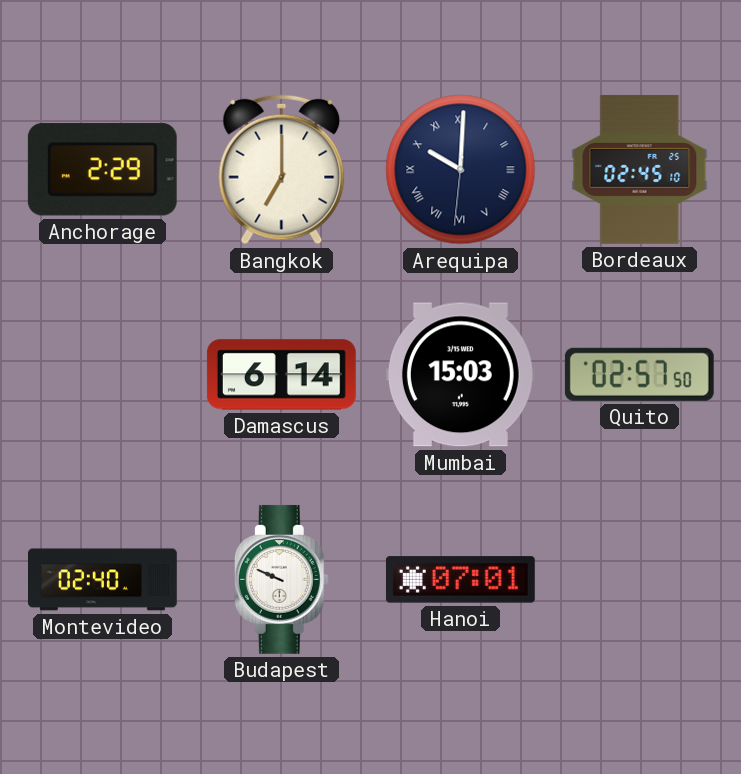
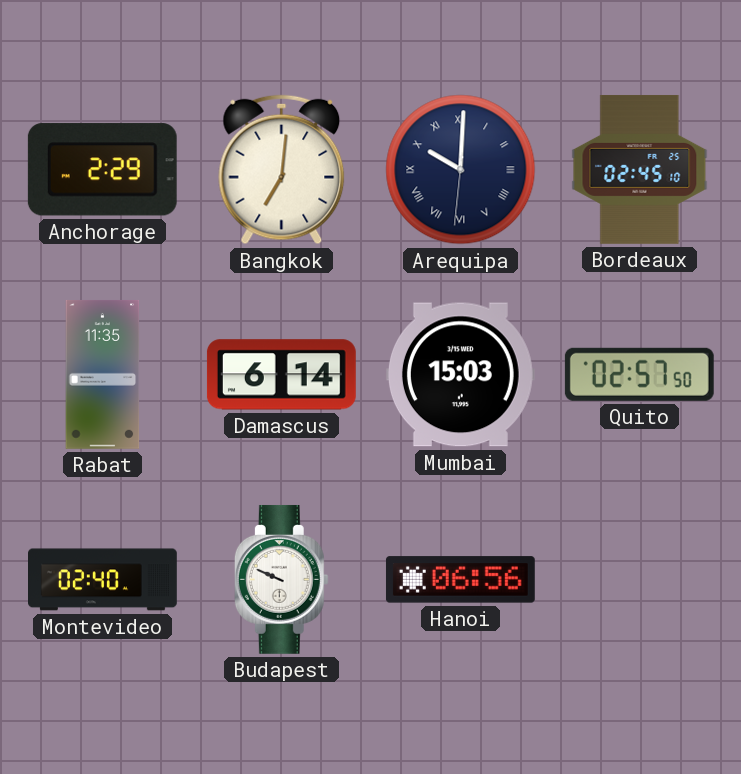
Bangkok: 7:00 -> 7:01
Rabat: none -> 11:35
Hanoi: 07:01 -> 06:56
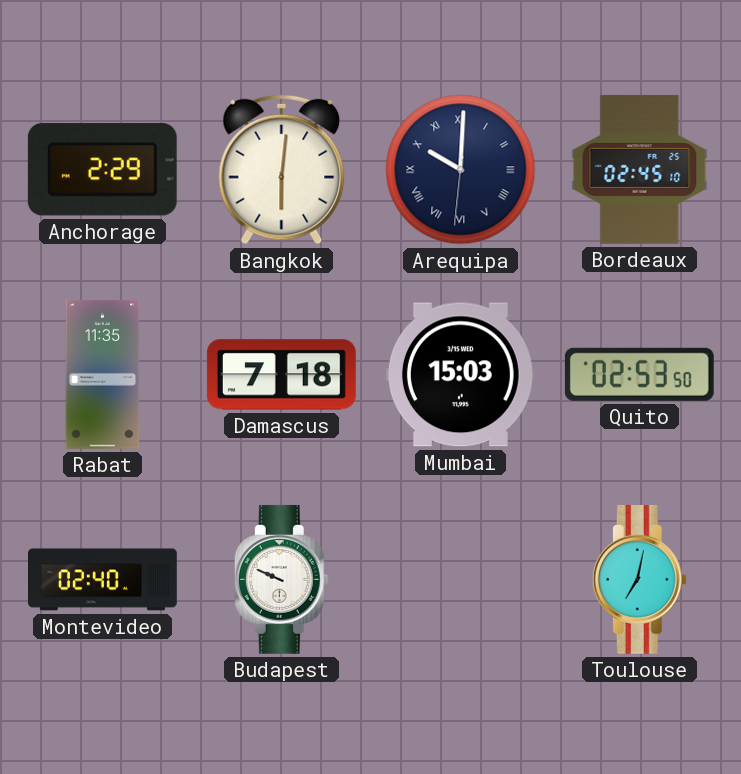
Bangkok: 7:01 -> 6:01
Damascus: 6:14 -> 7:18
Quito: 02:57 -> 02:53
Hanoi: 06:56 -> none
Toulouse: none -> 7:02
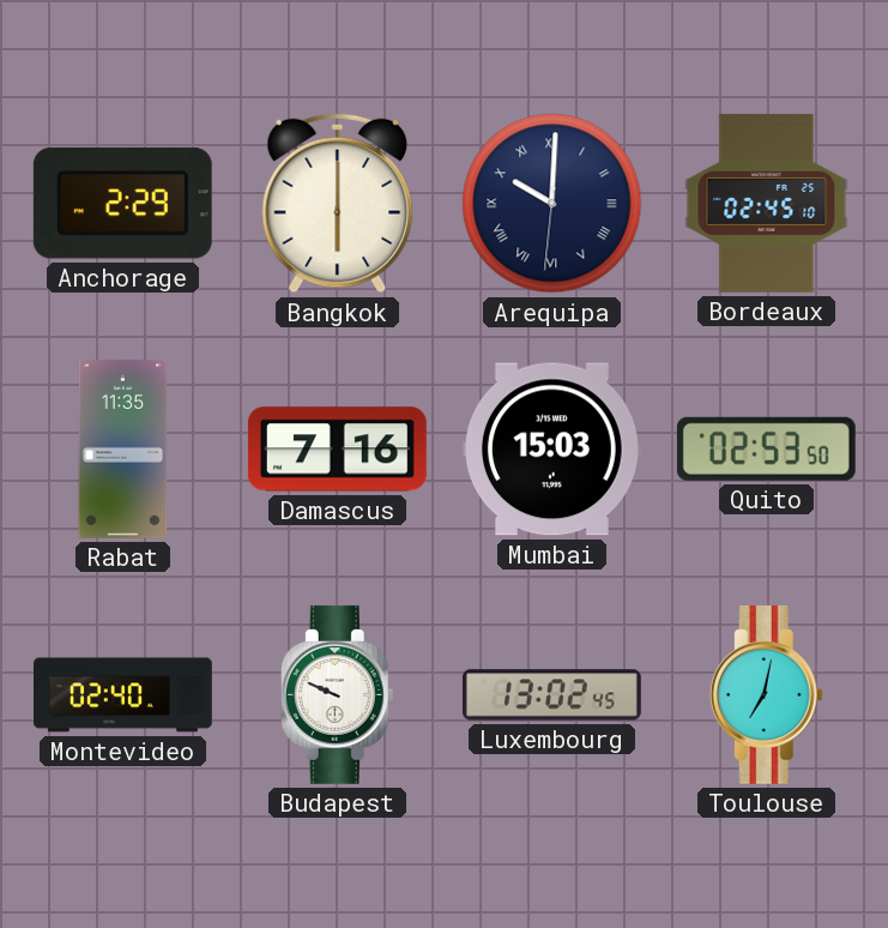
Bangkok: 6:01 -> 6:00
Damascus: 7:18 -> 7:16
Luxembourg: none -> 13:02
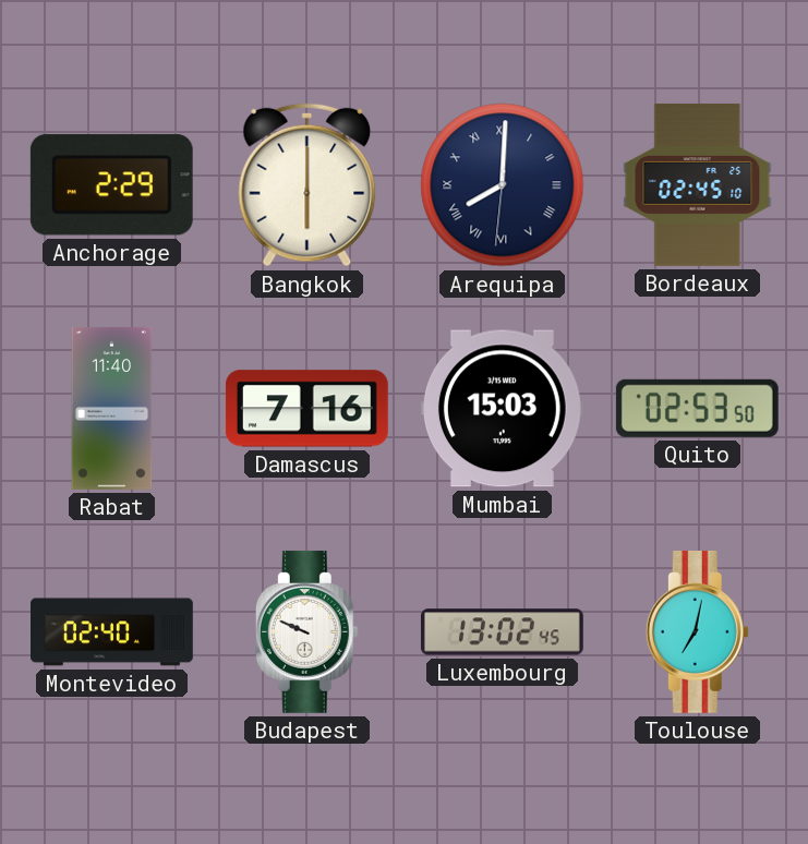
Arequipa: 10:00 -> 8:00
Rabat: 11:35 -> 11:40
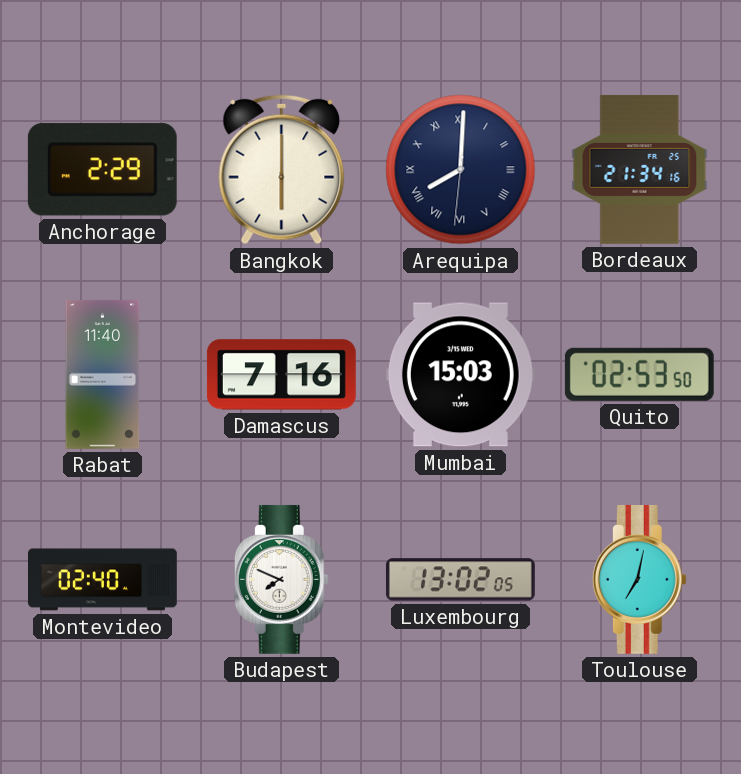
Bordeaux: 02:45 -> 21:34
Budapest: 9:49 -> 7:49
Luxembourg: 13:02:45 -> 13:02:05
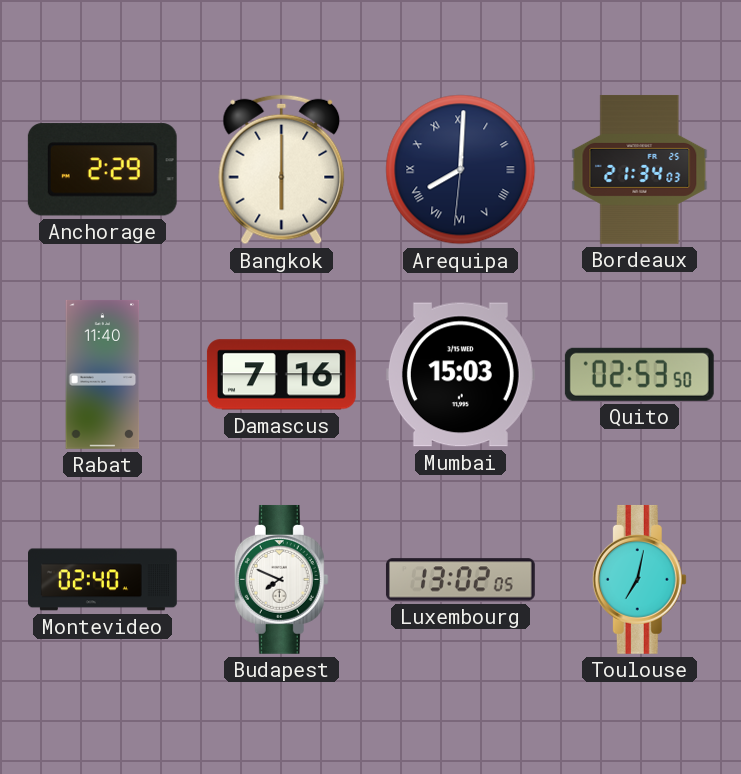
Bordeaux: 21:34:16 -> 21:34:03
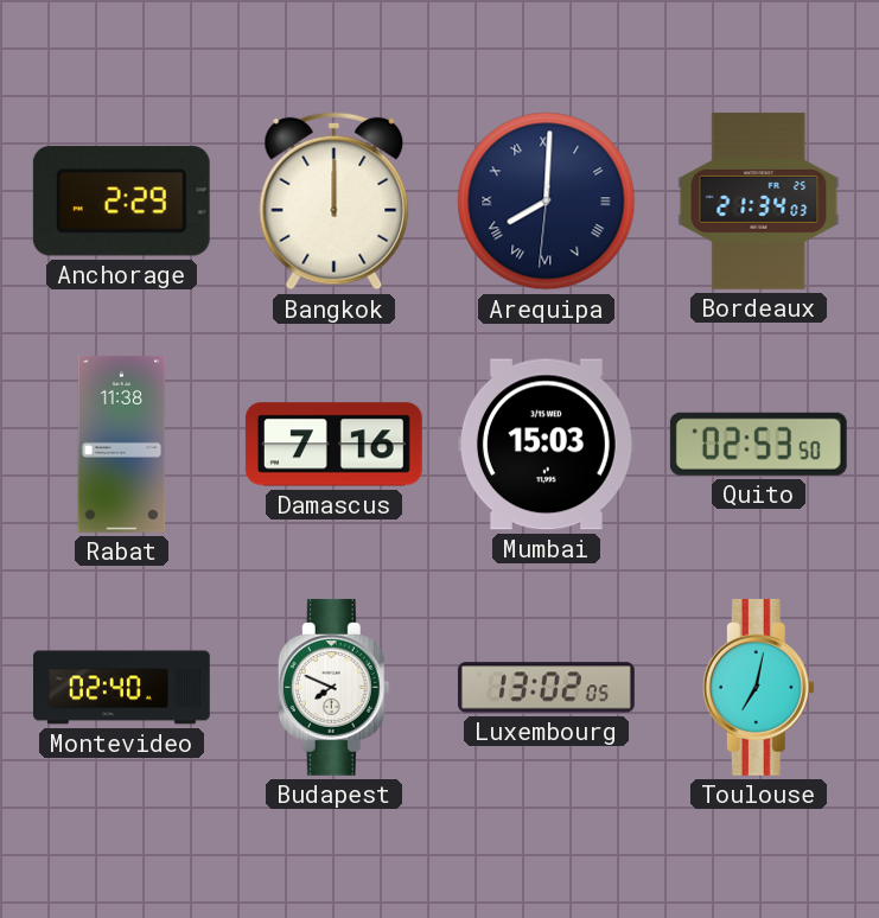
Bangkok: 6:00 -> 12:00
Rabat: 11:40 -> 11:38
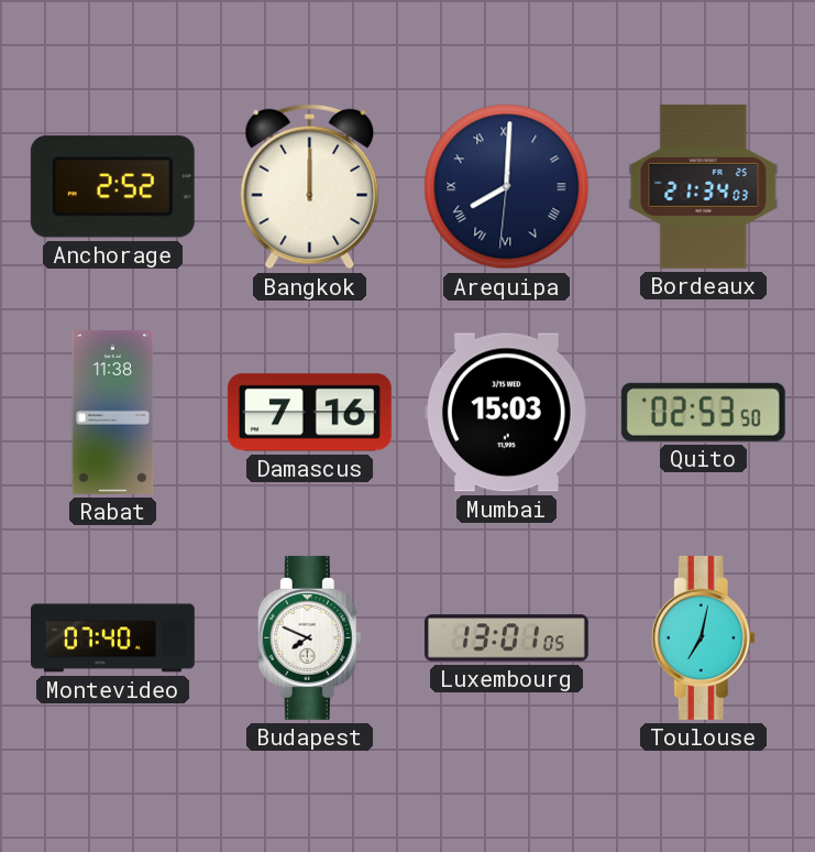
Anchorage: 2:29 -> 2:52
Montevideo: 02:40 -> 07:40
Luxembourg: 13:02 -> 13:01
